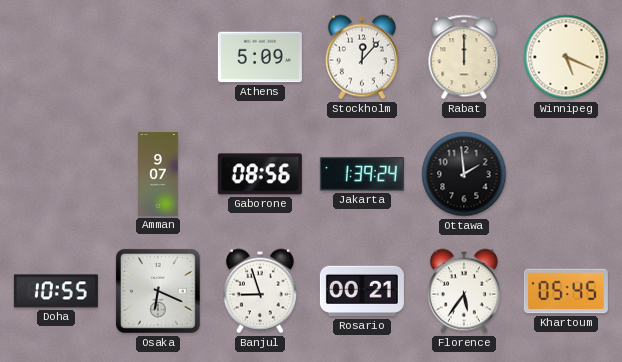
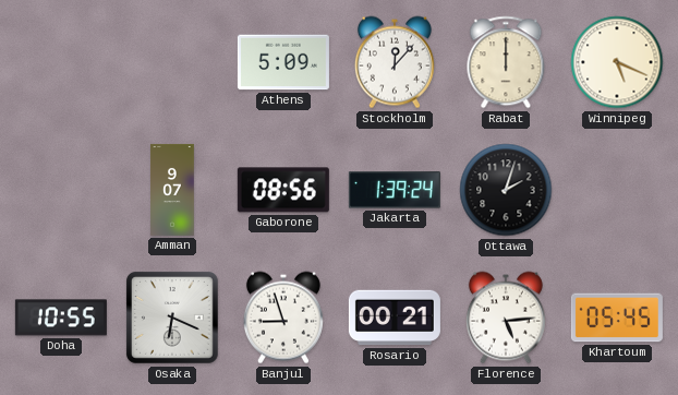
Ottawa: 1:59 -> 2:03
Florence: 5:36 -> 5:14
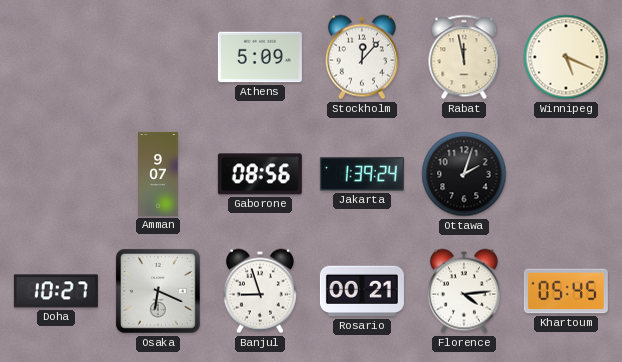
Rabat: 12:00 -> 11:58
Doha: 10:55 -> 10:27
Florence: 5:14 -> 4:14
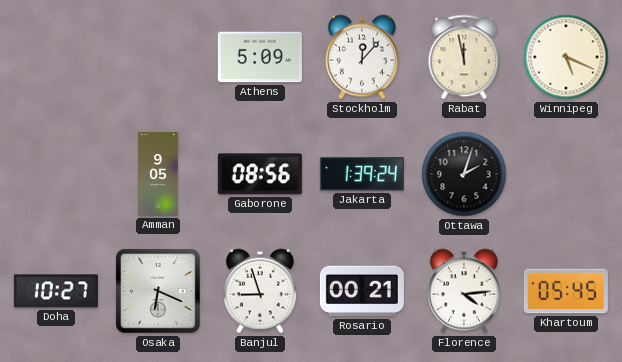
Amman: 9:07 -> 9:05
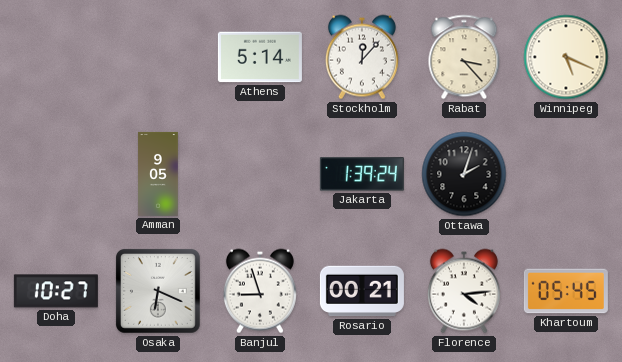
Athens: 5:09 -> 5:14
Rabat: 11:58 -> 3:23
Gaborone: 08:56 -> none
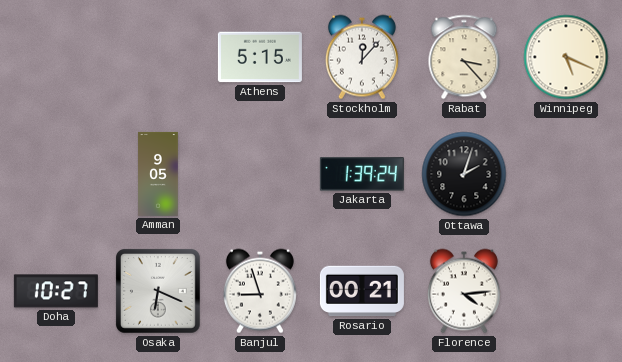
Athens: 5:14 -> 5:15
Khartoum: 05:45 -> none
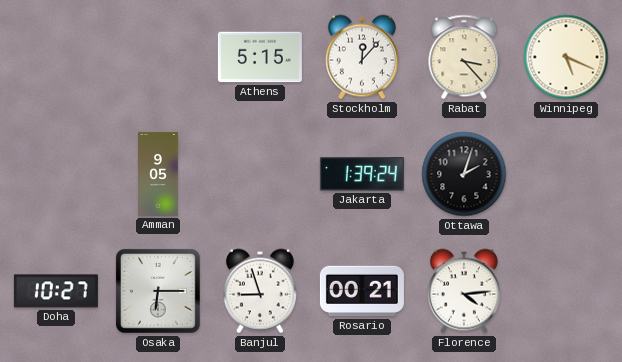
Osaka: 6:19 -> 6:15
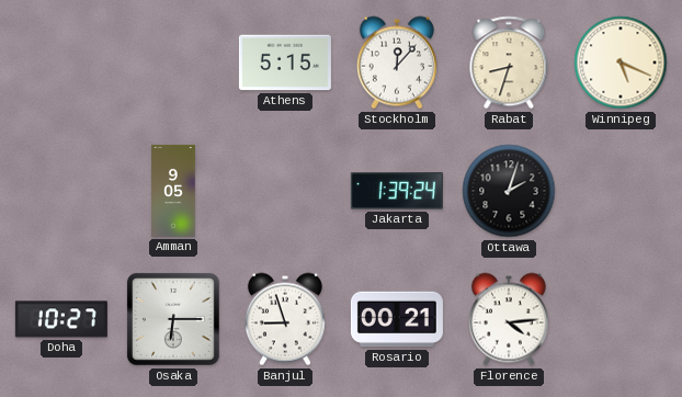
Rabat: 3:23 -> 8:33
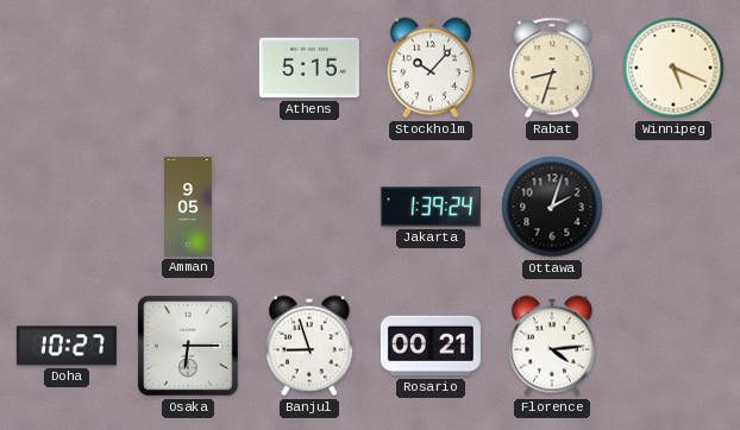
Stockholm: 12:07 -> 10:07
